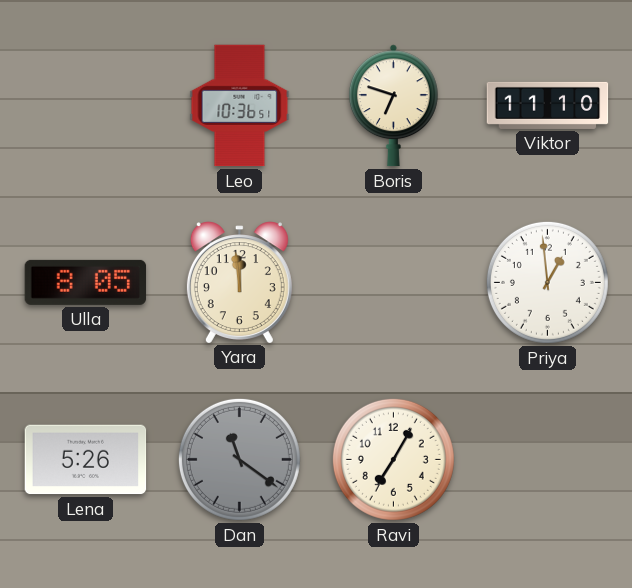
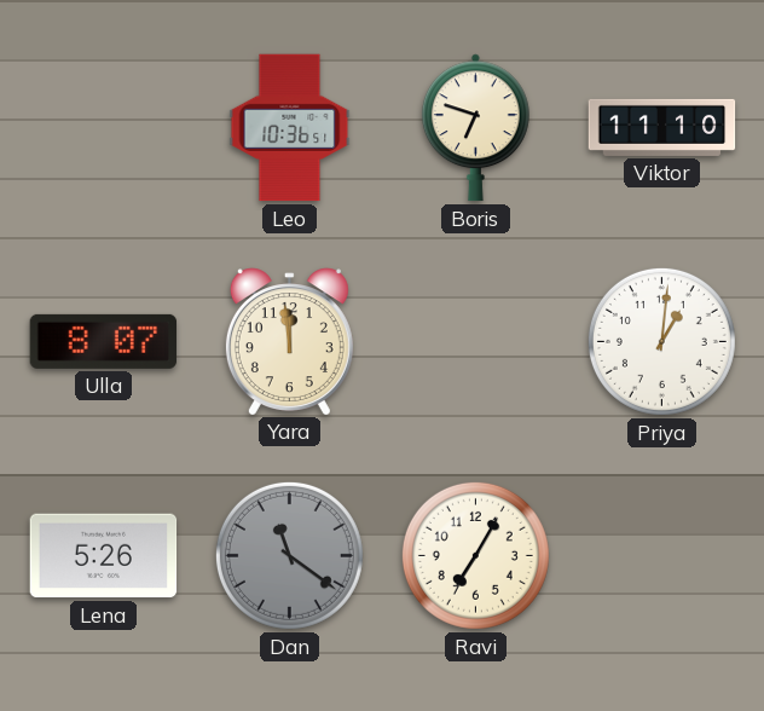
Ulla: 8:05 -> 8:07
Priya: 12:59 -> 1:01
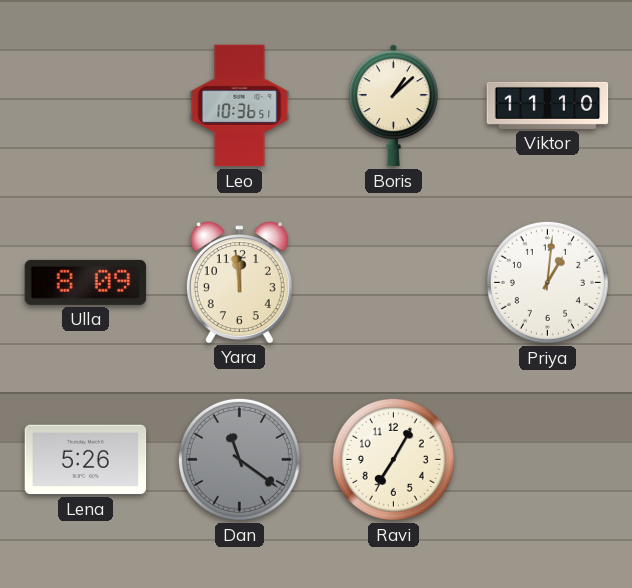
Boris: 6:48 -> 1:08
Ulla: 8:07 -> 8:09
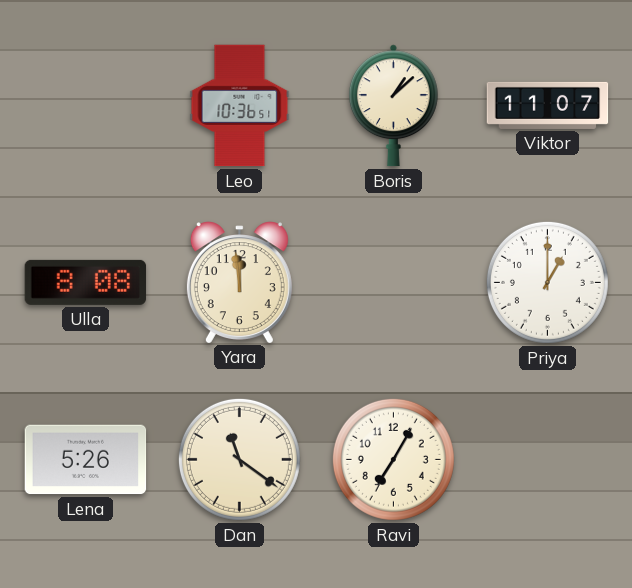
Viktor: 11:10 -> 11:07
Ulla: 8:09 -> 8:08
Priya: 1:01 -> 1:00
Dan dial: grey -> cream
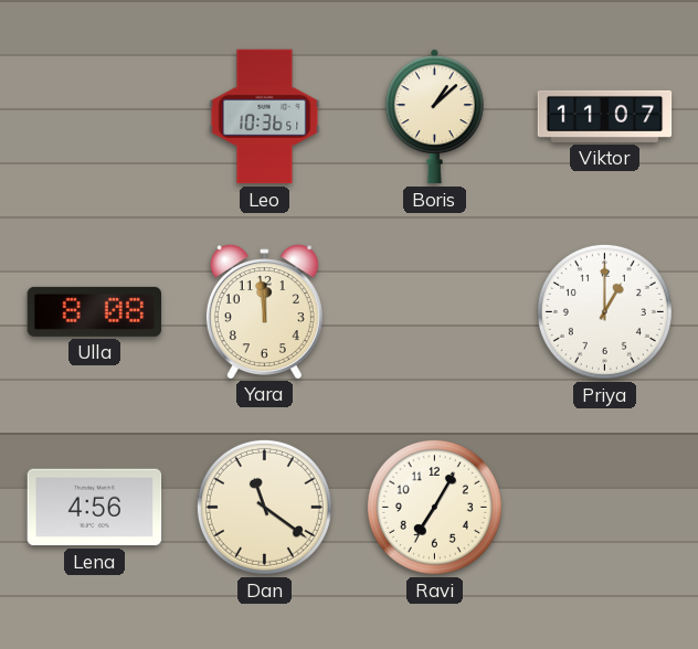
Lena: 5:26 -> 4:56
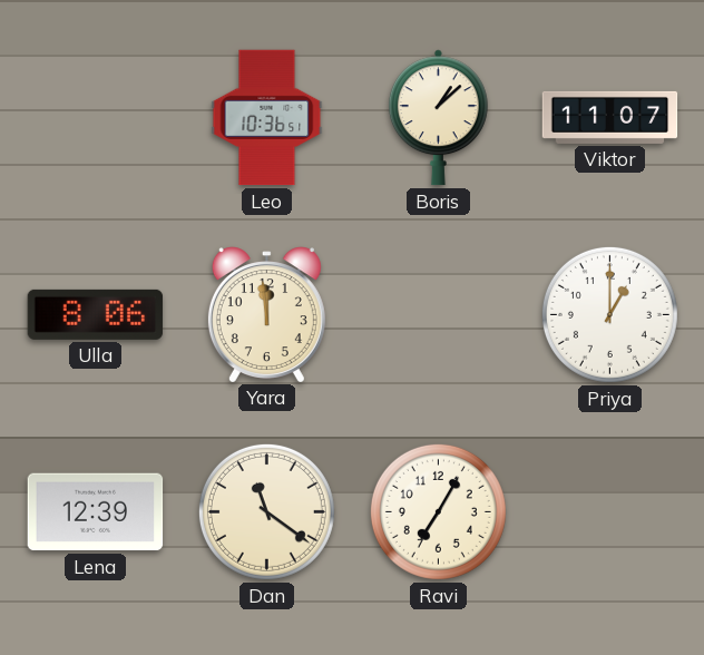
Ulla: 8:08 -> 8:06
Lena: 4:56 -> 12:39
